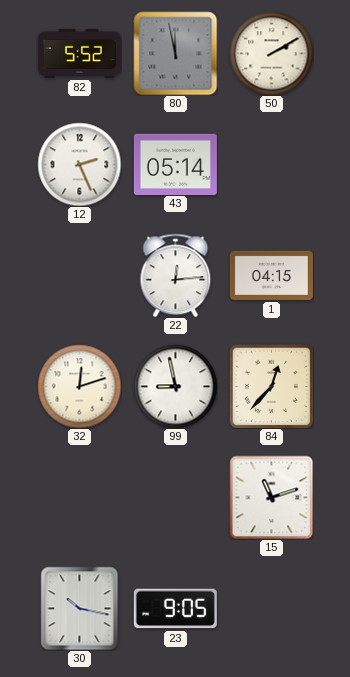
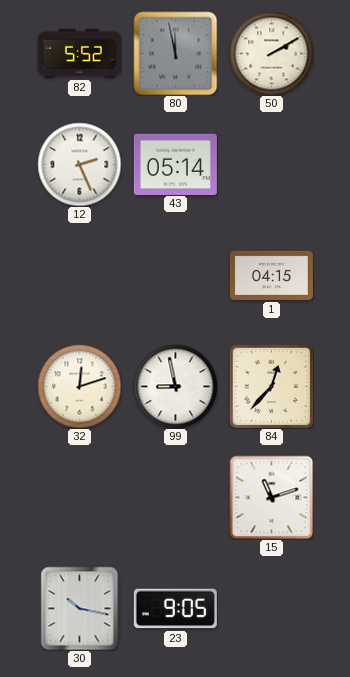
22: 12:14 -> none
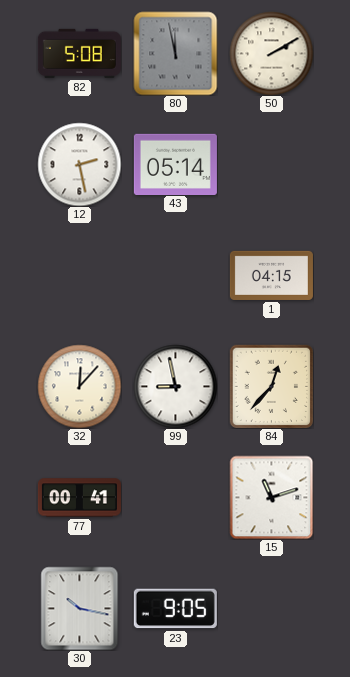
82: 5:52 -> 5:08
12: 2:26 -> 2:28
32: 12:12 -> 12:07
77: none -> 00:41
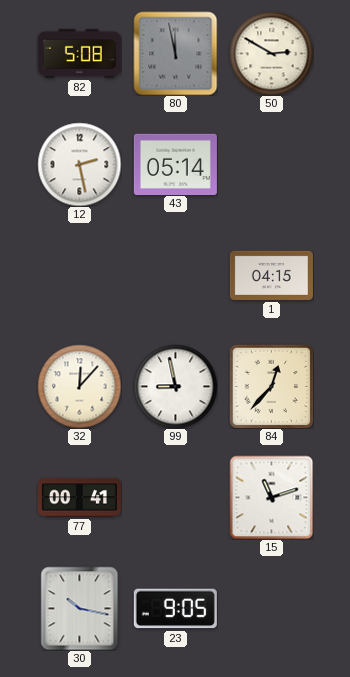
50: 2:10 -> 2:50
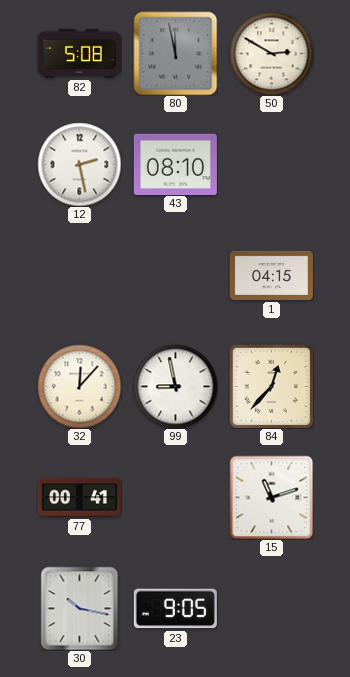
43: 05:14 -> 08:10
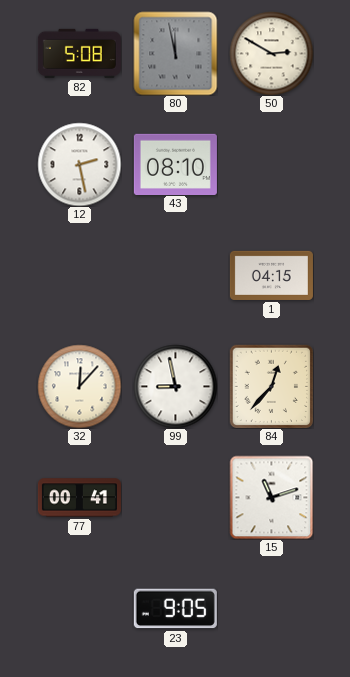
30: 10:17 -> none
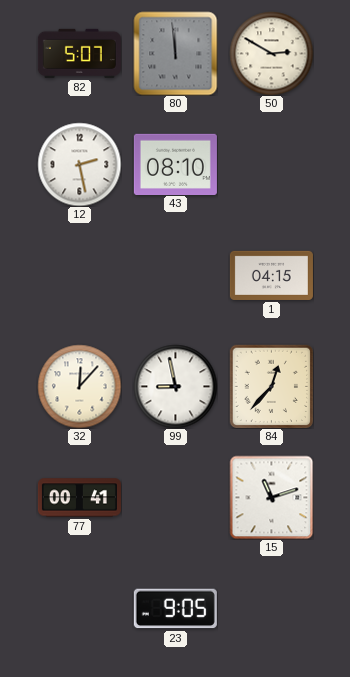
82: 5:08 -> 5:07
80: 11:58 -> 11:59
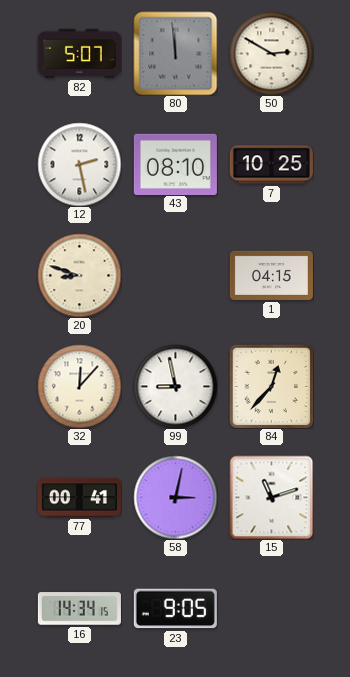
7: none -> 10:25
20: none -> 8:48
58: none -> 3:02
16: none -> 14:34
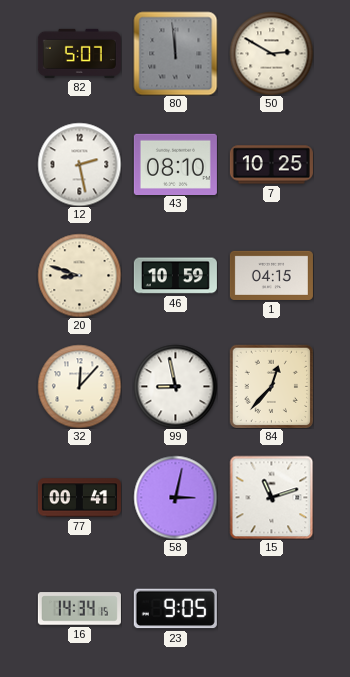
46: none -> 10:59
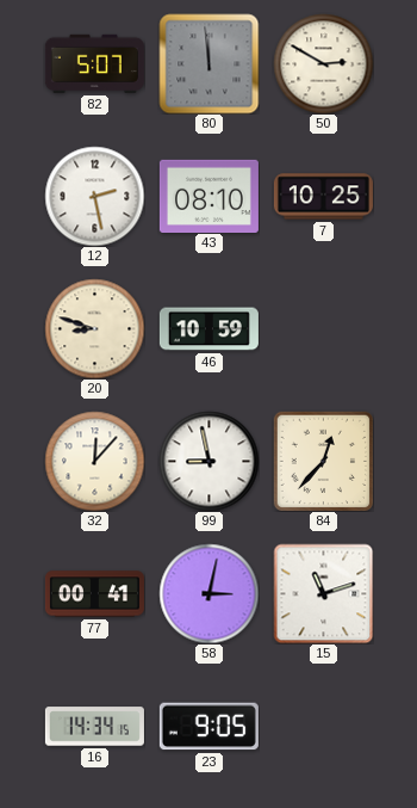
1: 04:15 -> none
